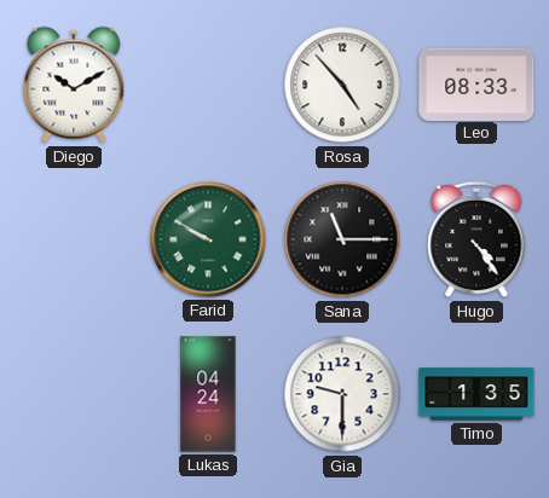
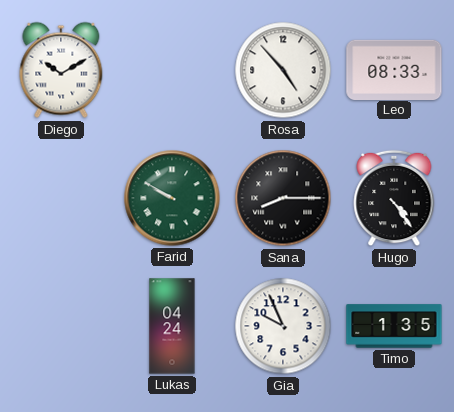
Sana: 11:15 -> 8:15
Gia: 9:30 -> 9:56
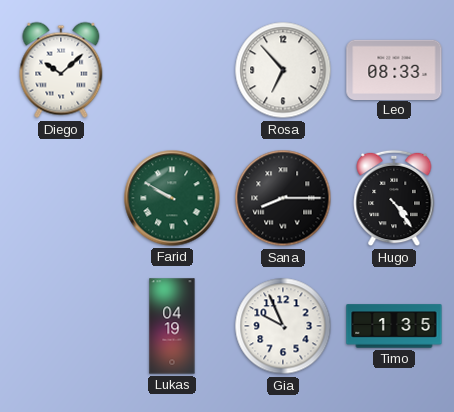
Diego: 10:10 -> 10:08
Rosa: 4:53 -> 6:53
Lukas: 04:24 -> 04:19
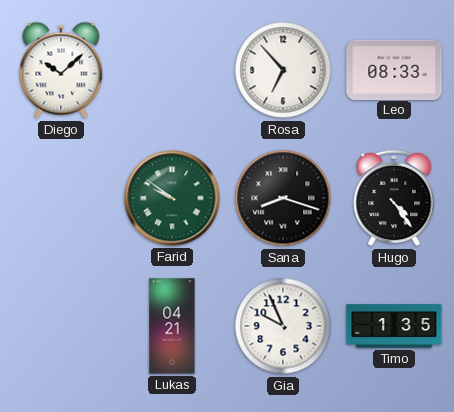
Farid: 9:50 -> 9:51
Sana: 8:15 -> 8:18
Lukas: 04:19 -> 04:21
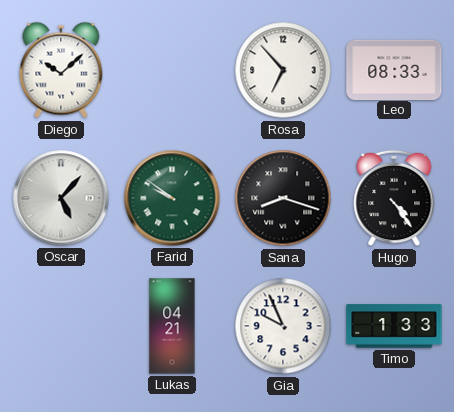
Oscar: none -> 5:07
Timo: 1:35 -> 1:33
